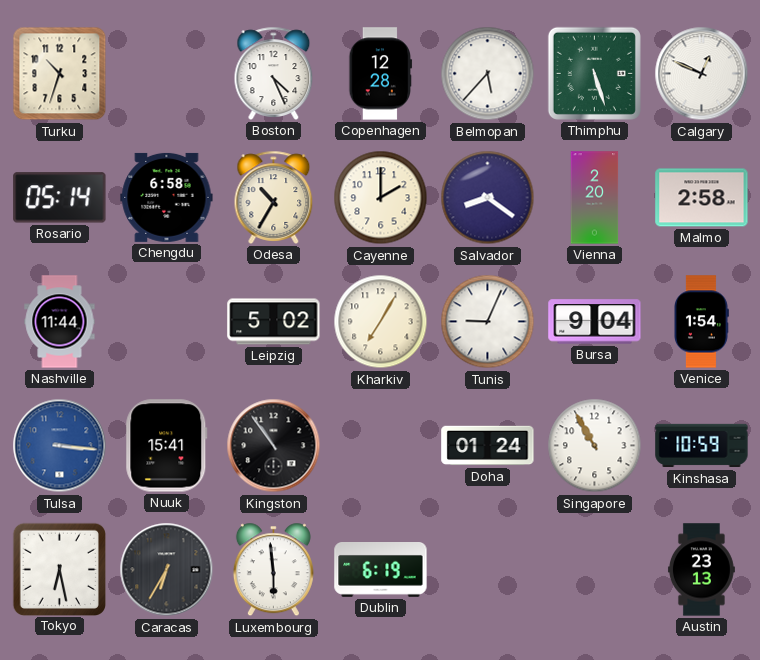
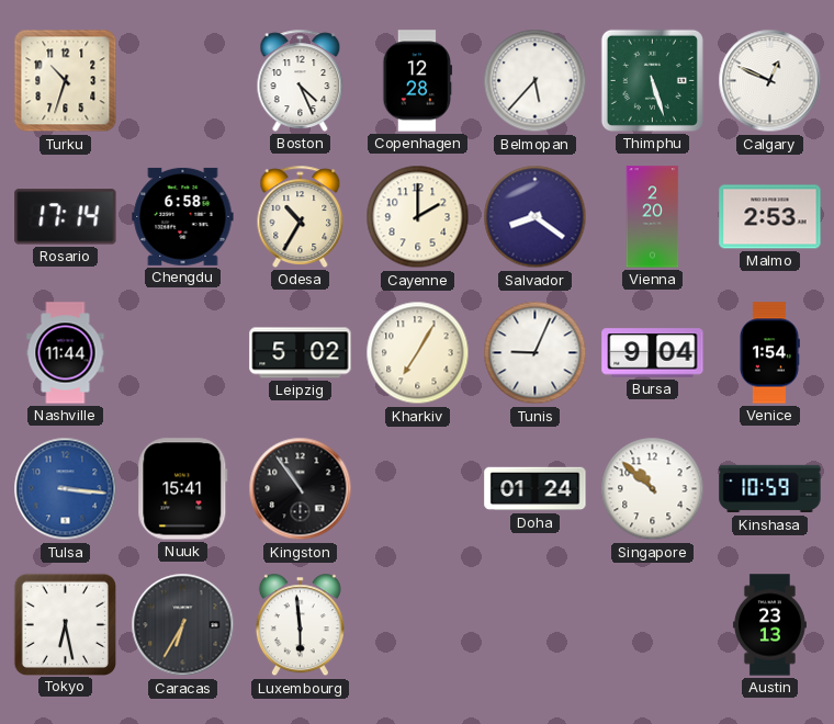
Rosario: 05:14 -> 17:14
Malmo: 2:58 -> 2:53
Singapore: 10:55 -> 10:52
Dublin: 6:19 -> none
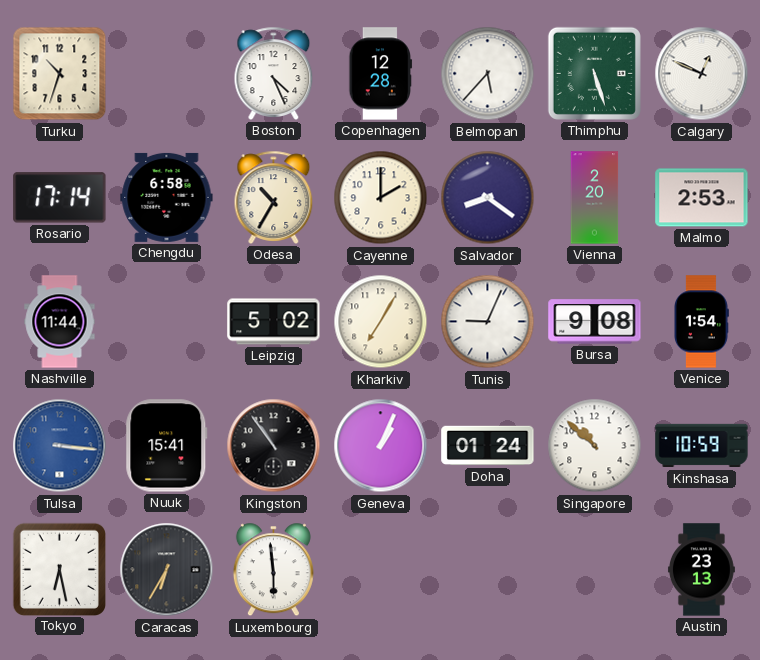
Bursa: 9:04 -> 9:08
Geneva: none -> 1:04
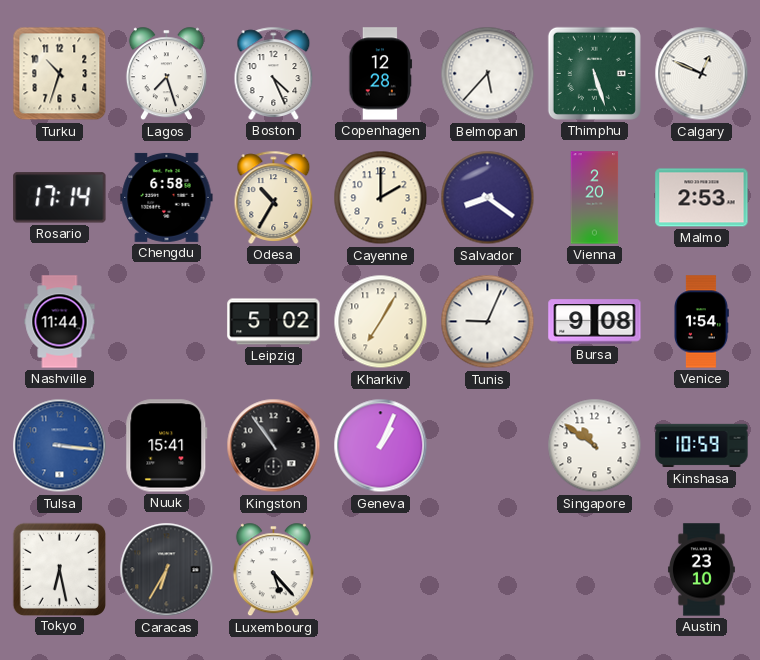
Lagos: none -> 7:27
Doha: 01:24 -> none
Singapore: 10:52 -> 10:51
Luxembourg: 5:59 -> 5:23
Austin: 23:13 -> 23:10
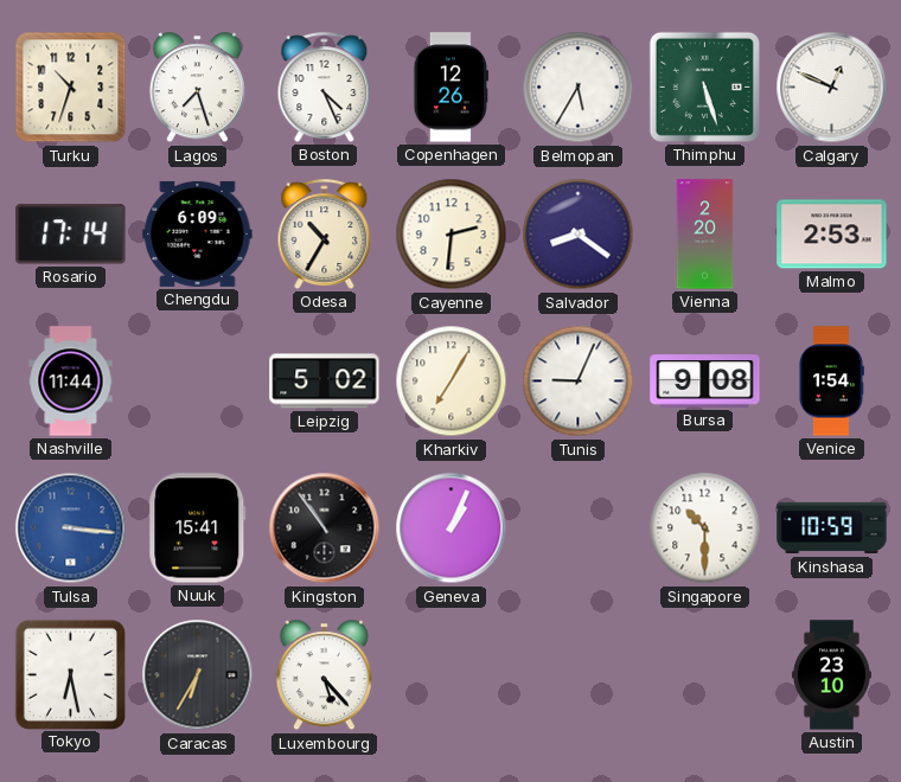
Copenhagen: 12:28 -> 12:26
Belmopan: 5:37 -> 5:35
Chengdu: 6:58 -> 6:09
Cayenne: 2:00 -> 2:31
Singapore: 10:51 -> 10:30
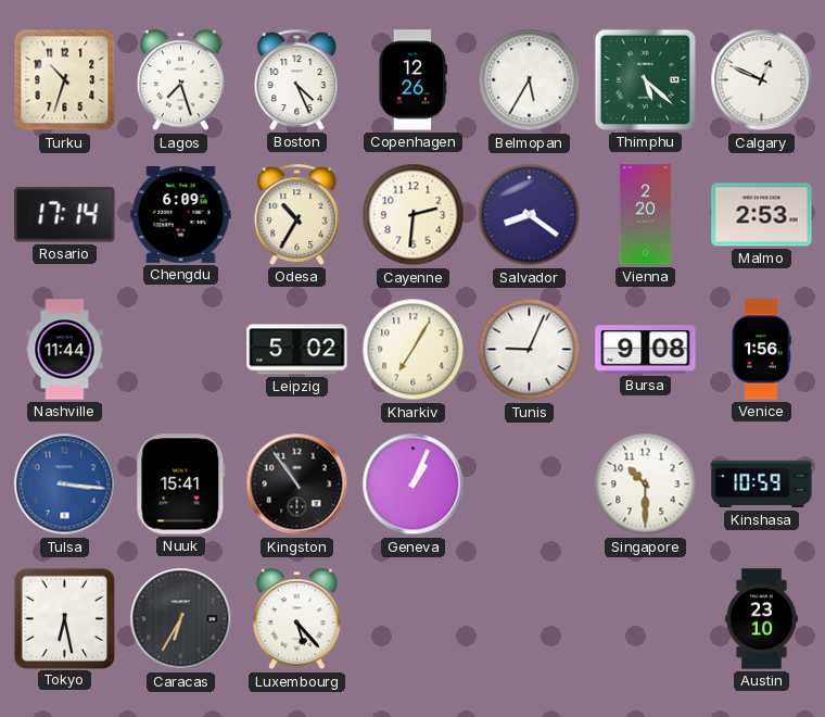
Thimphu: 5:27 -> 5:22
Venice: 1:54 -> 1:56
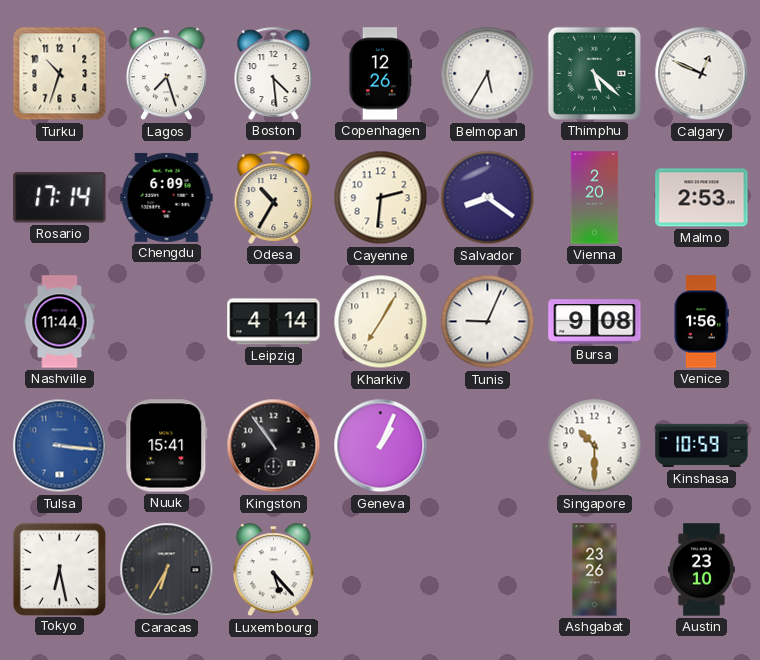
Boston: 4:26 -> 4:29
Leipzig: 5:02 -> 4:14
Ashgabat: none -> 23:26
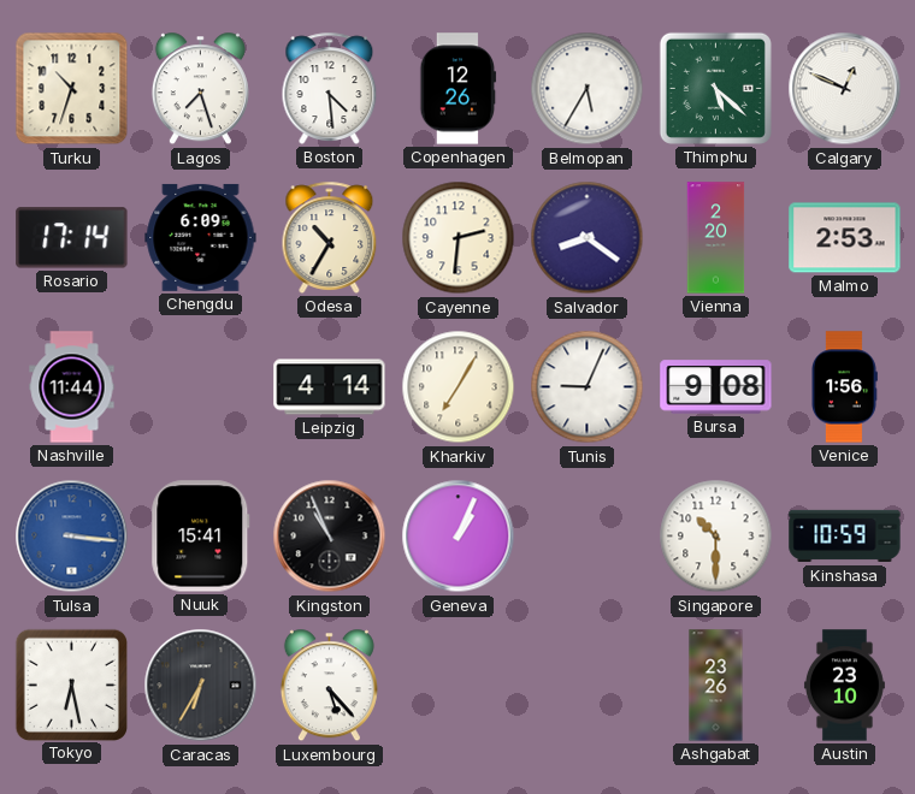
Kingston: 10:54 -> 10:56
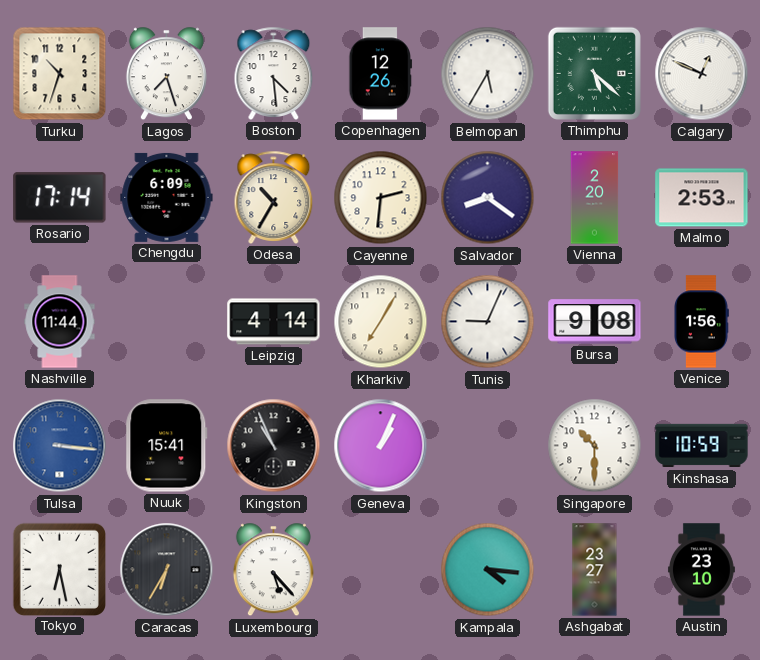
Kampala: none -> 4:16
Ashgabat: 23:26 -> 23:27
